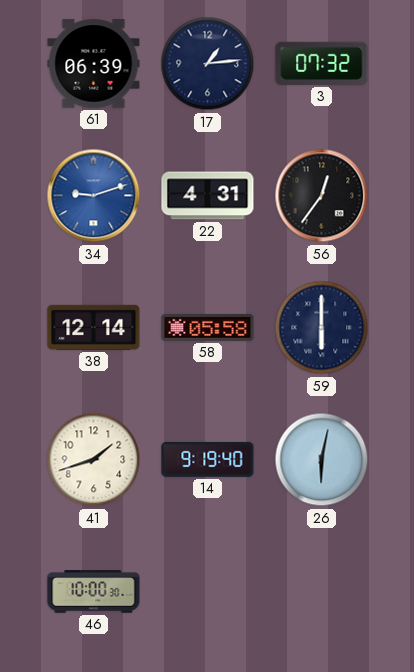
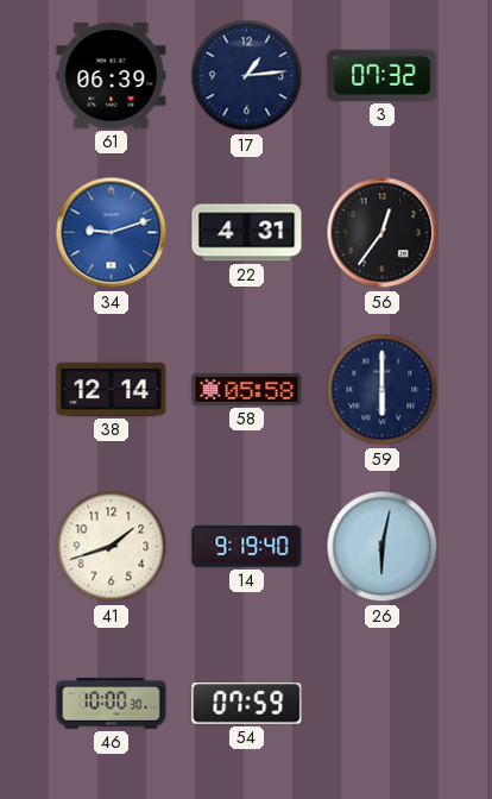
54: none -> 07:59
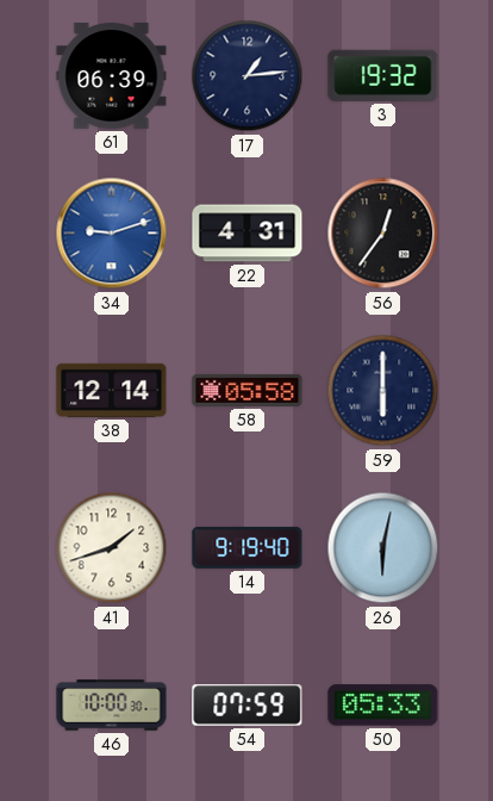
3: 07:32 -> 19:32
50: none -> 05:33
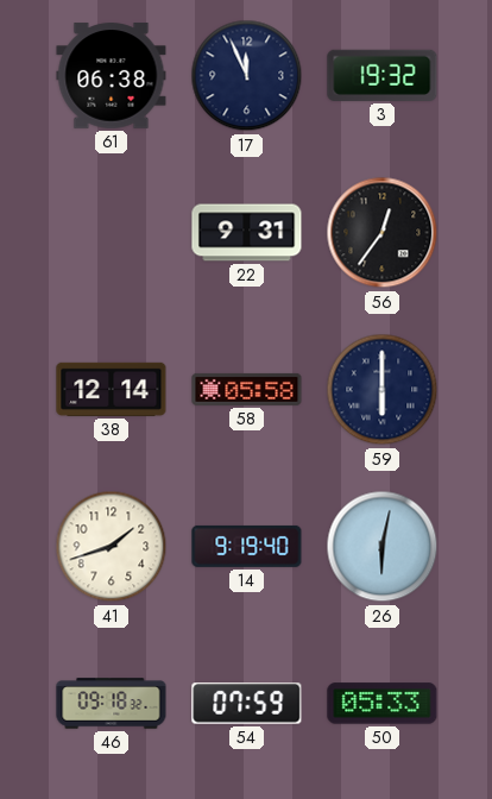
61: 06:39 -> 06:38
17: 1:14 -> 11:56
34: 9:12 -> none
22: 4:31 -> 9:31
46: 10:00 -> 09:18
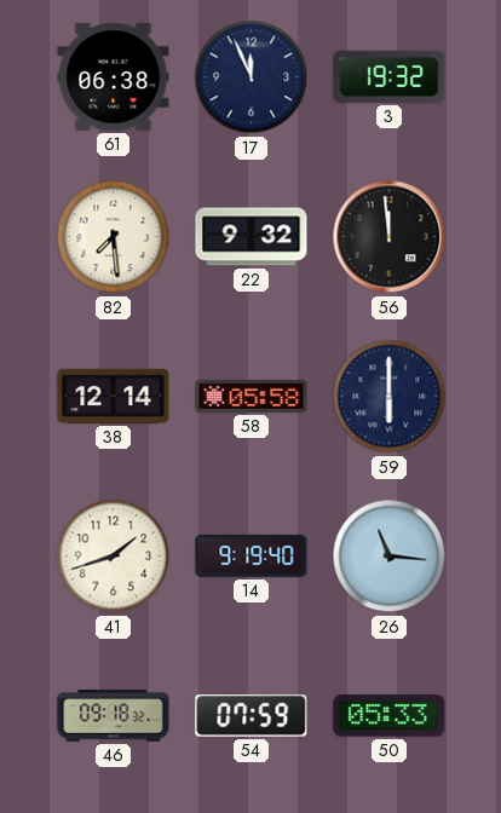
82: none -> 7:29
22: 9:31 -> 9:32
56: 12:36 -> 11:59
26: 6:02 -> 11:16
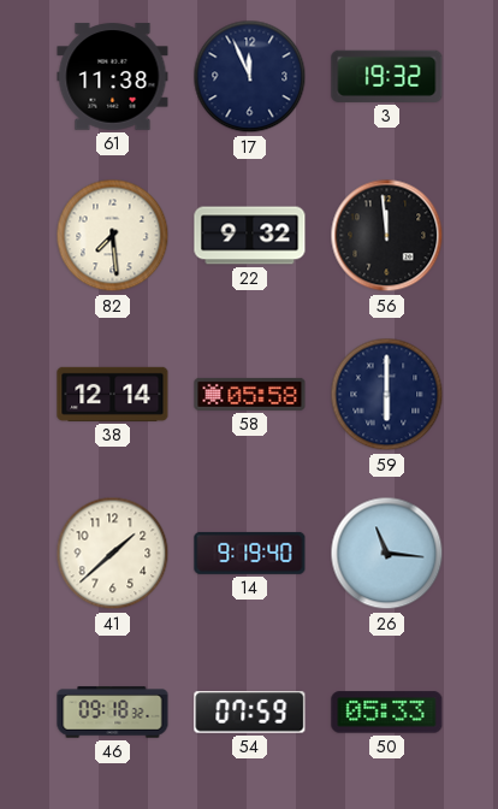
61: 06:38 -> 11:38
41: 1:42 -> 1:38
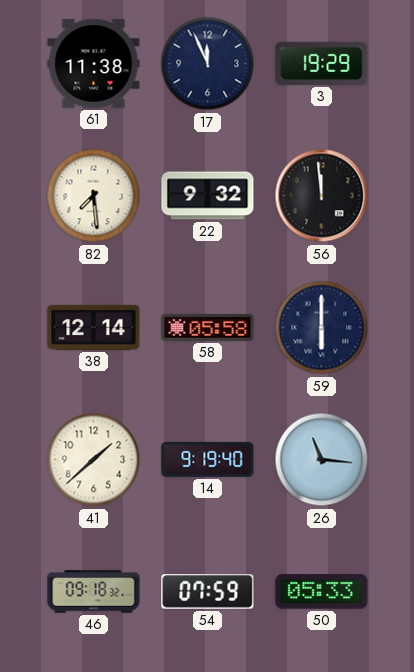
3: 19:32 -> 19:29
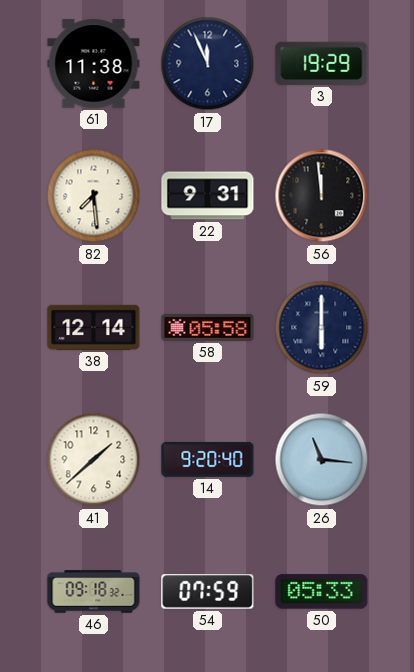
22: 9:32 -> 9:31
14: 9:19 -> 9:20
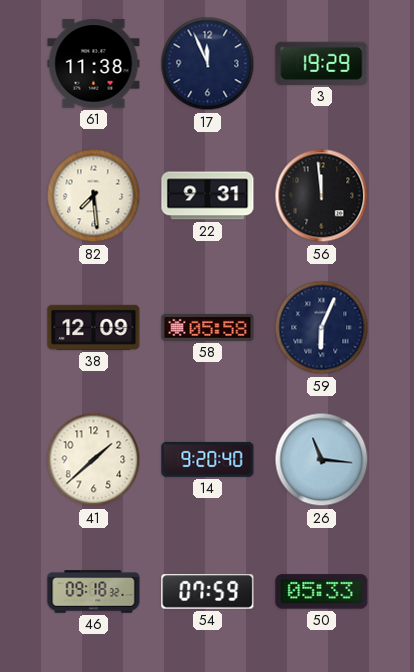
38: 12:14 -> 12:09
59: 6:00 -> 6:04
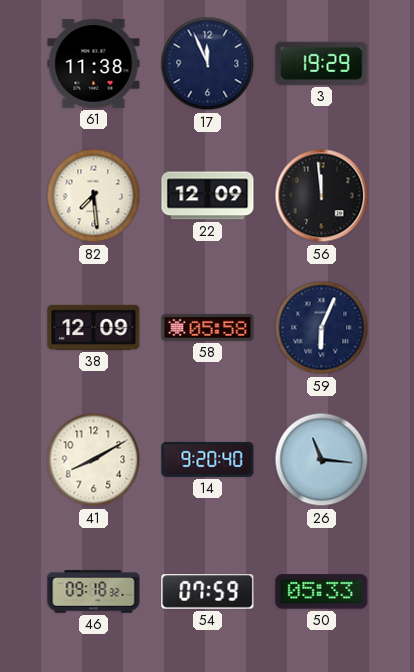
22: 9:31 -> 12:09
41: 1:38 -> 8:10
